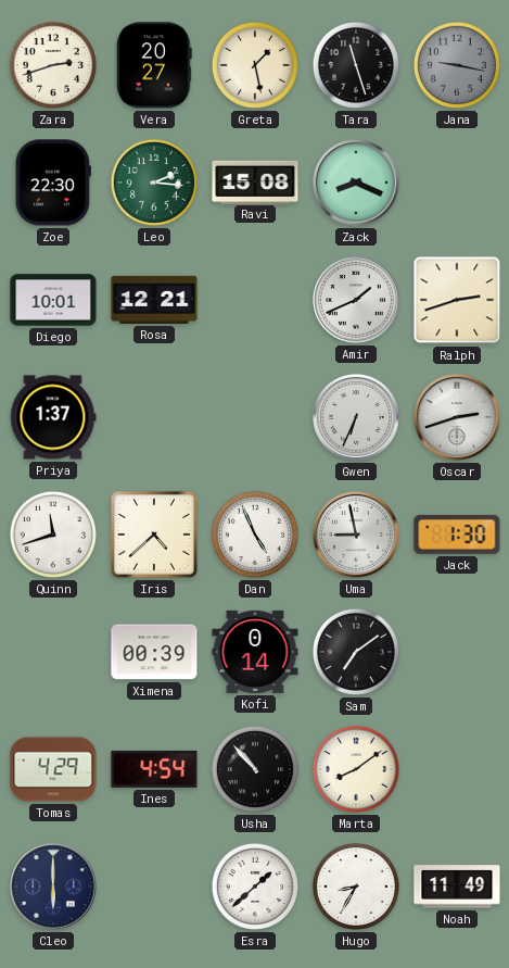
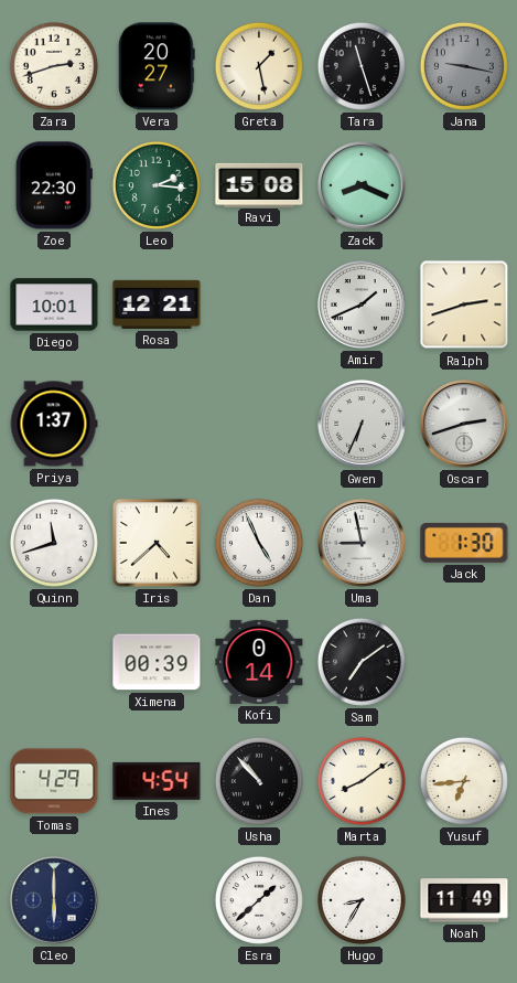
Yusuf: none -> 6:44
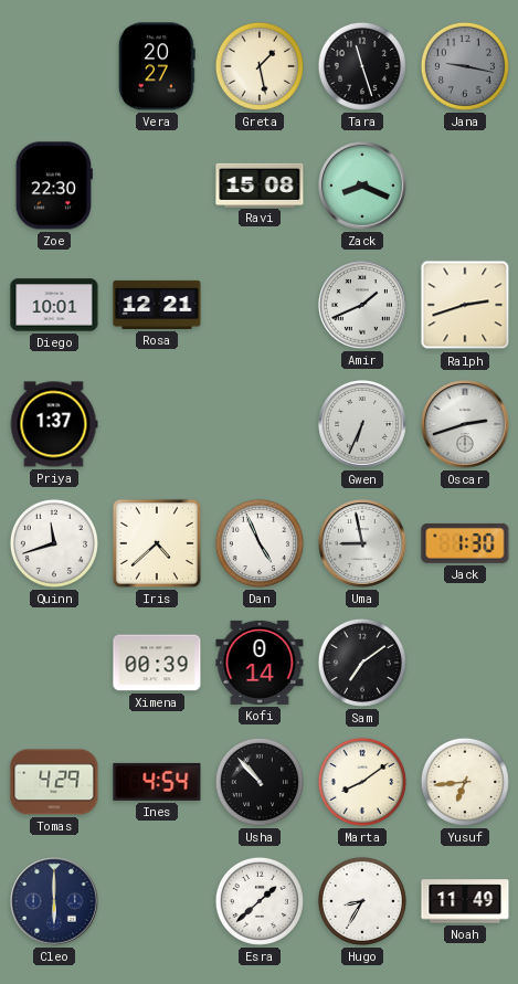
Zara: 2:42 -> none
Leo: 2:16 -> none
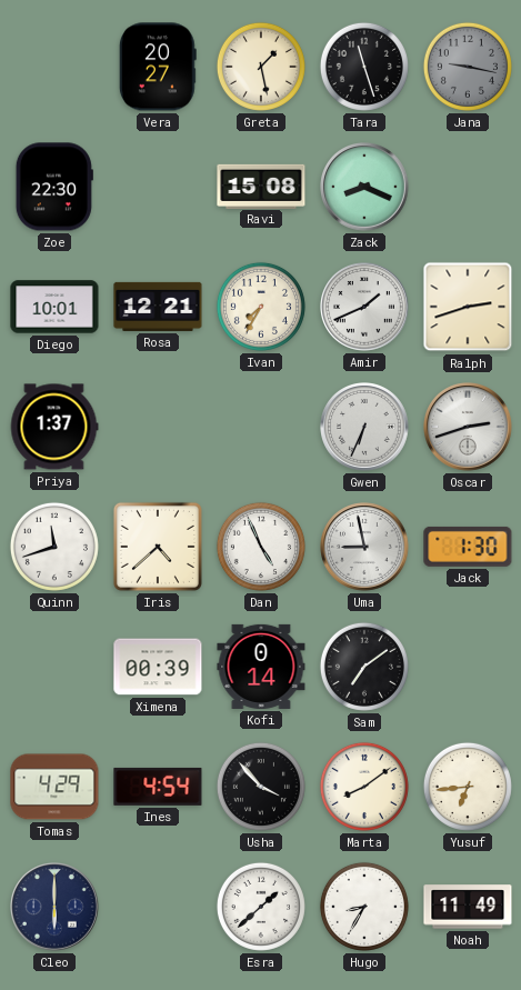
Ivan: none -> 7:35
Usha: 10:53 -> 3:53
